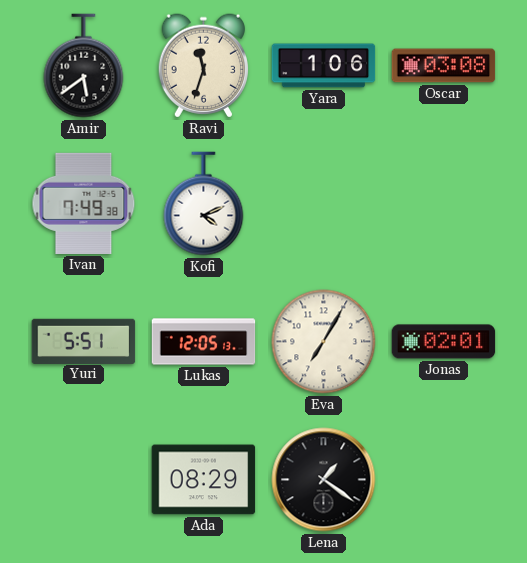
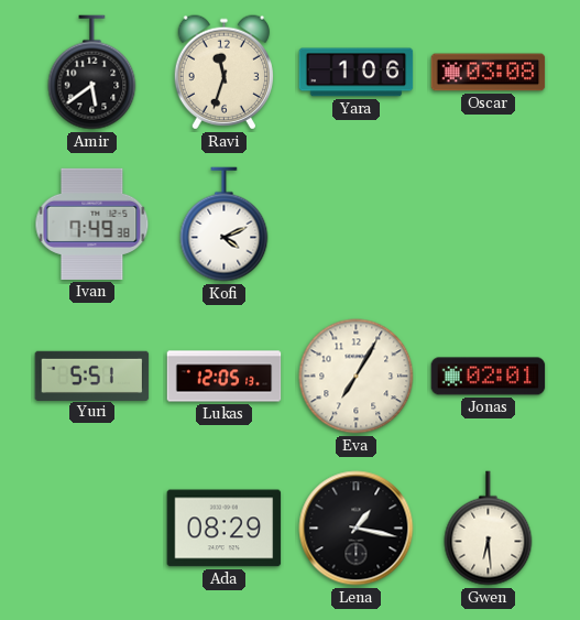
Lena: 1:21 -> 1:17
Gwen: none -> 6:29
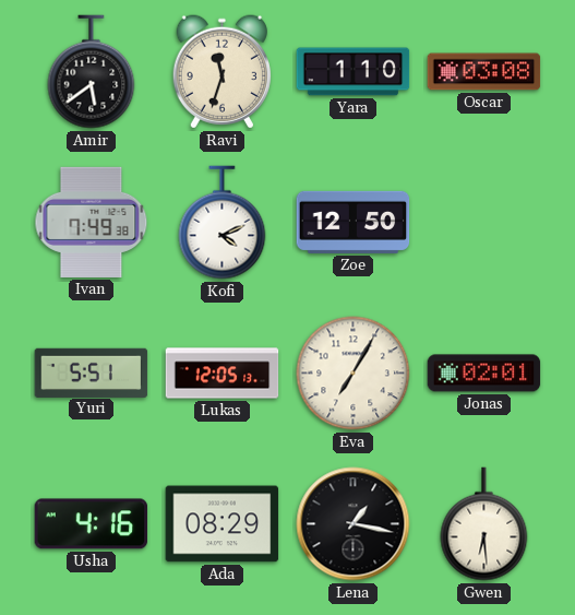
Yara: 1:06 -> 1:10
Zoe: none -> 12:50
Usha: none -> 4:16
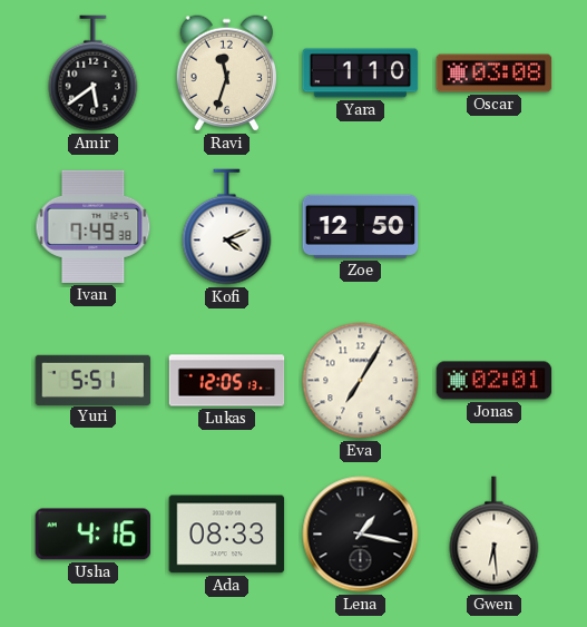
Ada: 08:29 -> 08:33
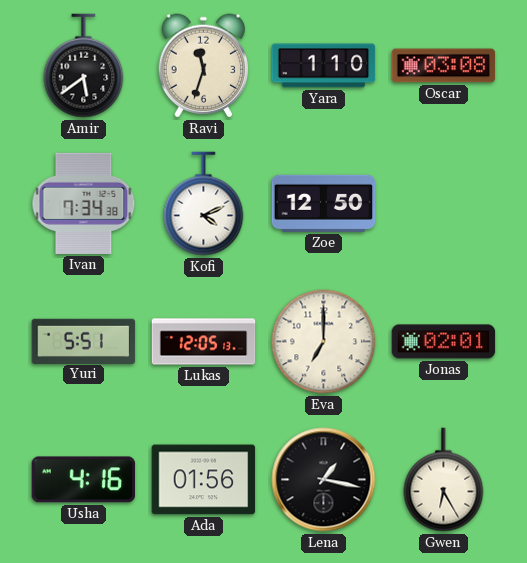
Ivan: 7:49 -> 7:34
Eva: 7:05 -> 7:00
Ada: 08:33 -> 01:56
Gwen: 6:29 -> 6:25
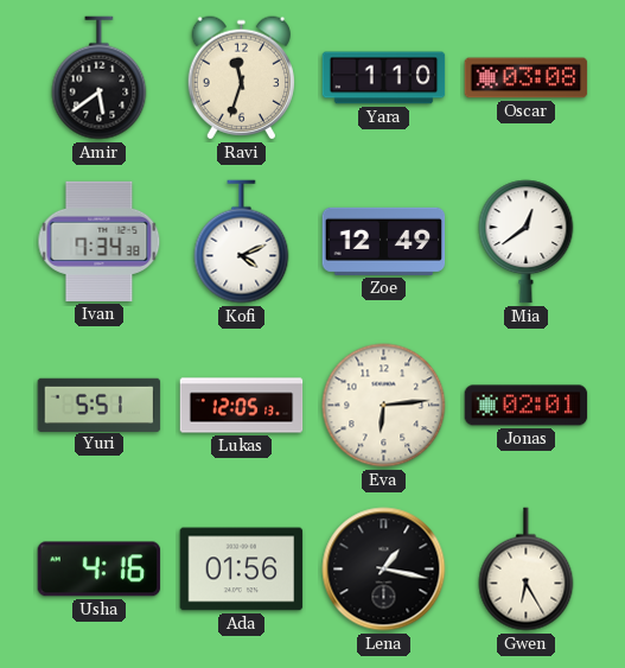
Zoe: 12:50 -> 12:49
Mia: none -> 12:39
Eva: 7:00 -> 6:14
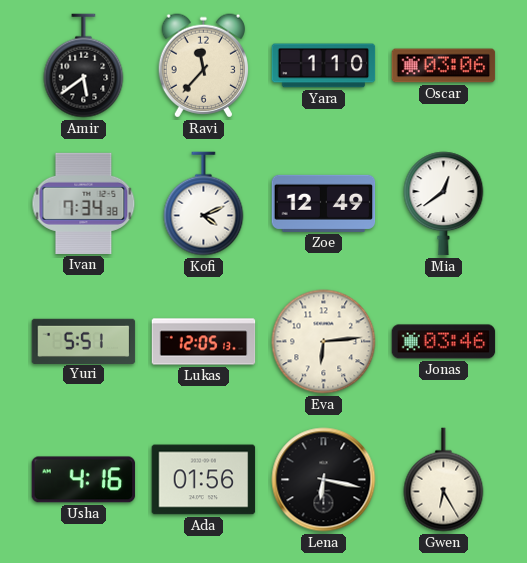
Ravi: 11:33 -> 11:37
Oscar: 03:08 -> 03:06
Jonas: 02:01 -> 03:46
Lena: 1:17 -> 6:17
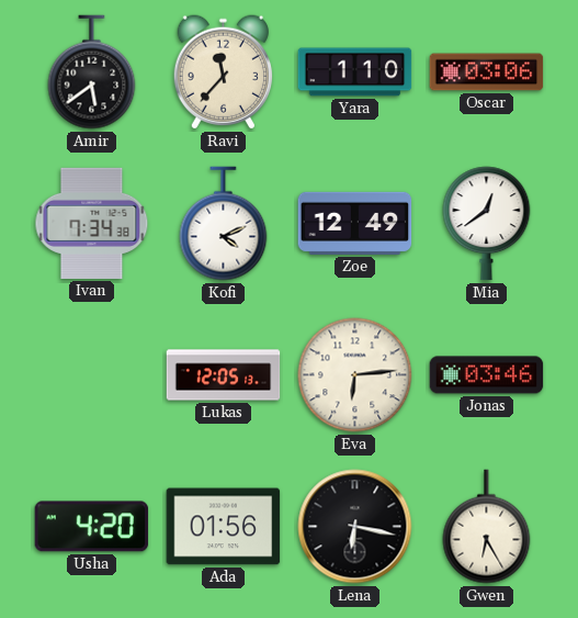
Yuri: 5:51 -> none
Usha: 4:16 -> 4:20
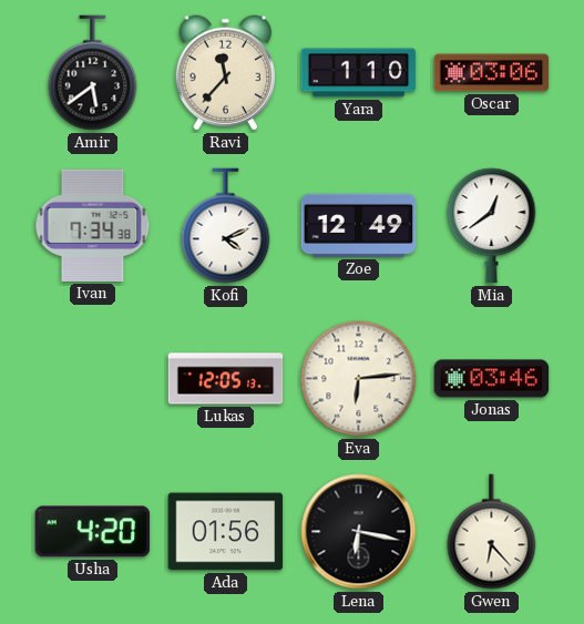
Gwen: 6:25 -> 6:23
